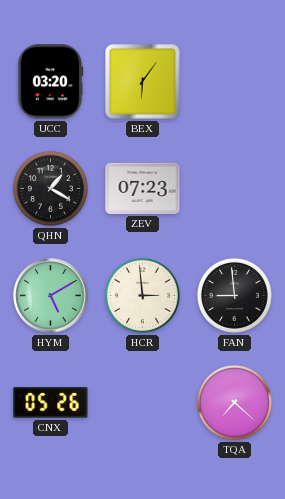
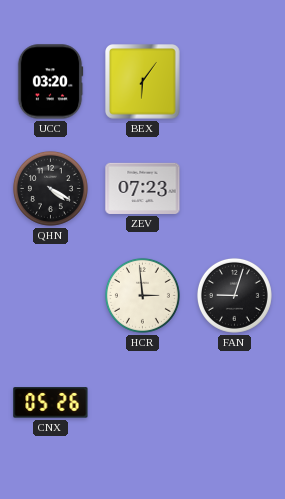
QHN: 1:20 -> 4:20
HYM: 5:10 -> none
FAN: 8:59 -> 9:03
TQA: 7:22 -> none
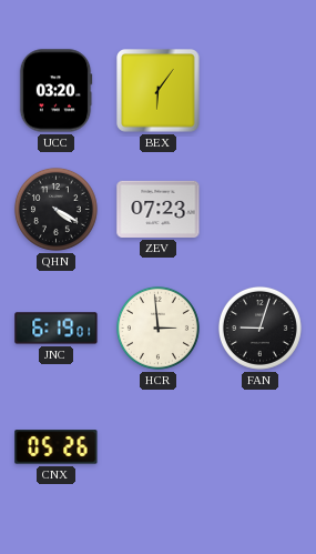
JNC: none -> 6:19
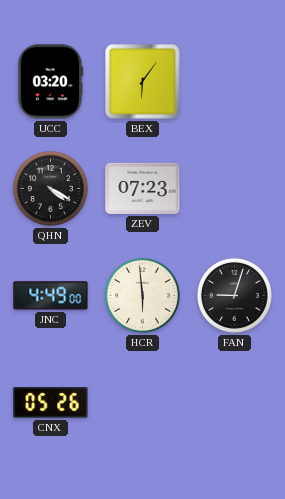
JNC: 6:19 -> 4:49
HCR: 2:59 -> 5:59
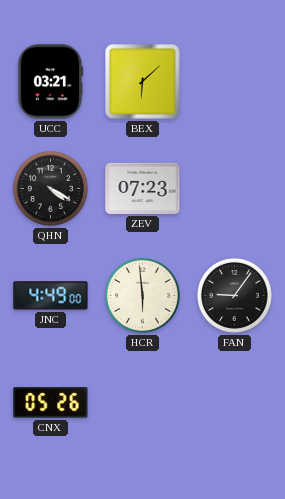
UCC: 03:20 -> 03:21
BEX: 6:06 -> 6:08
FAN: 9:03 -> 9:06
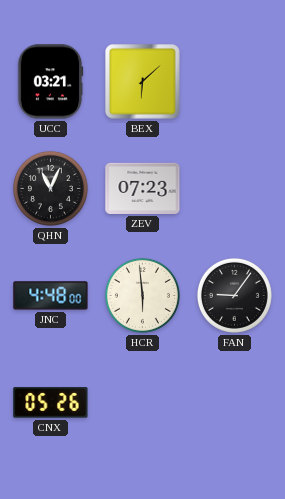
QHN: 4:20 -> 11:04
JNC: 4:49 -> 4:48
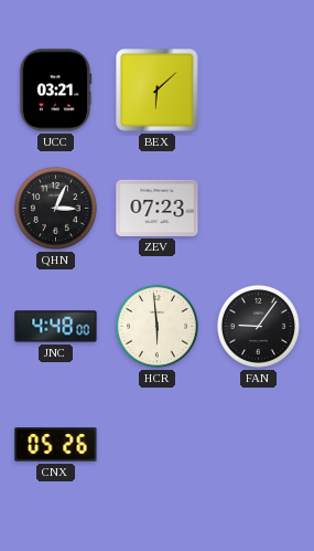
QHN: 11:04 -> 3:04
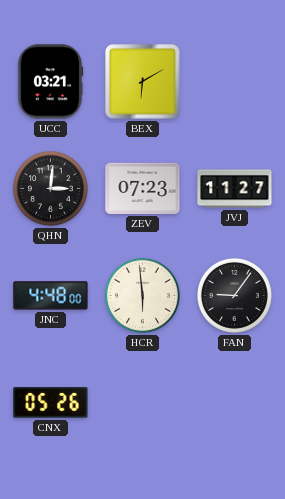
BEX: 6:08 -> 6:10
QHN: 3:04 -> 3:01
JVJ: none -> 11:27
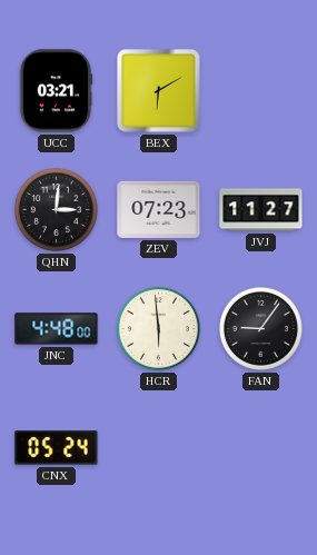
CNX: 05:26 -> 05:24
